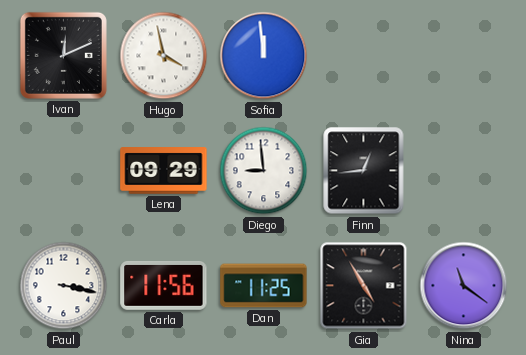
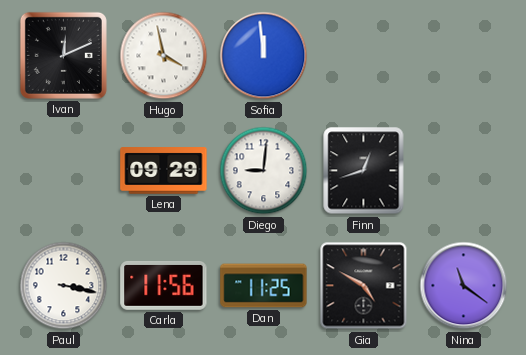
Diego: 8:59 -> 9:01
Finn: 12:44 -> 12:42
Gia: 4:55 -> 4:50
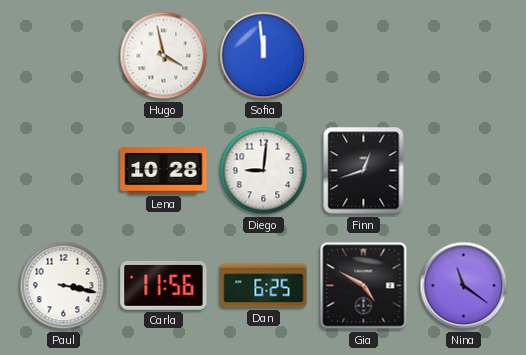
Ivan: 12:11 -> none
Lena: 09:29 -> 10:28
Dan: 11:25 -> 6:25
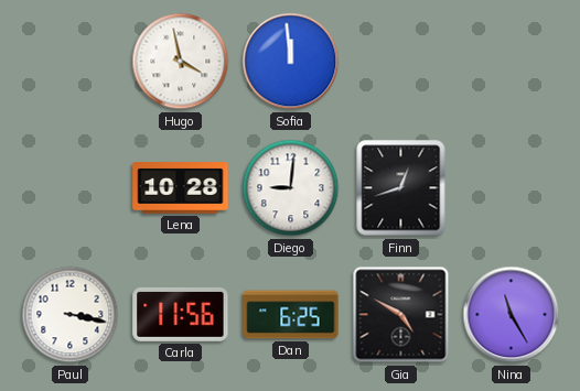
Nina: 11:21 -> 11:25
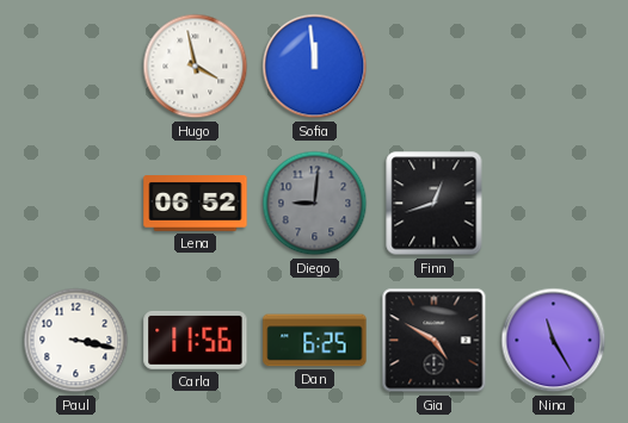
Lena: 10:28 -> 06:52
Diego dial: white -> grey
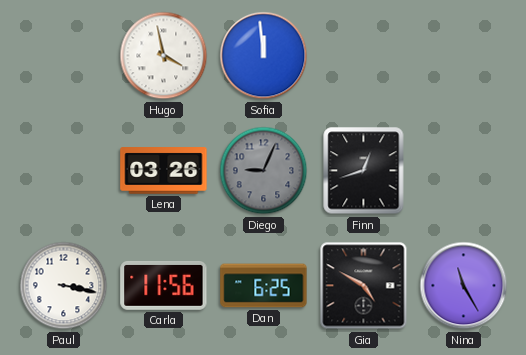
Lena: 06:52 -> 03:26
Diego: 9:01 -> 9:04
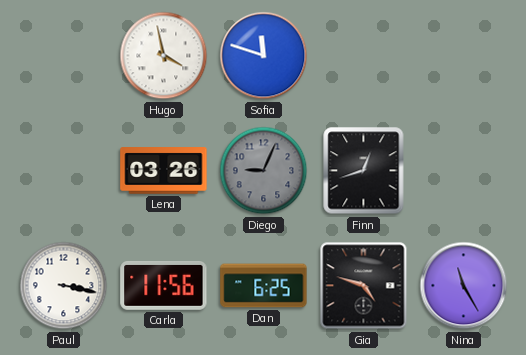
Sofia: 11:59 -> 11:48
Gia: 4:50 -> 4:48
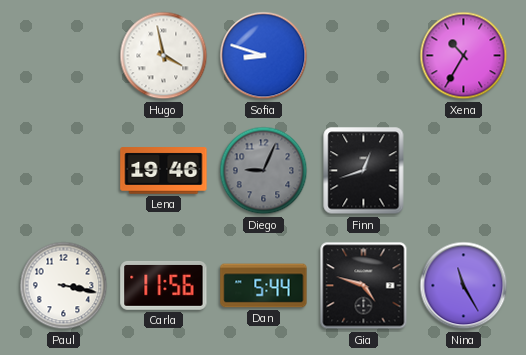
Sofia: 11:48 -> 8:48
Xena: none -> 10:35
Lena: 03:26 -> 19:46
Dan: 6:25 -> 5:44
